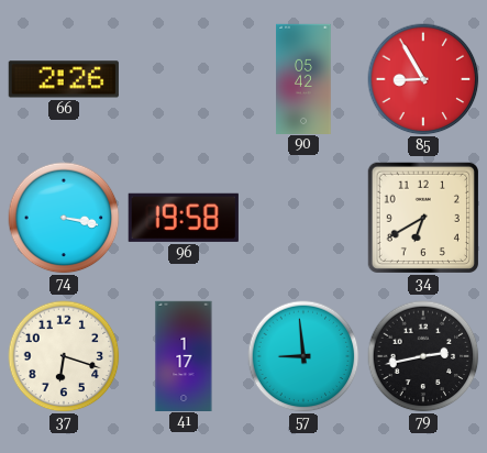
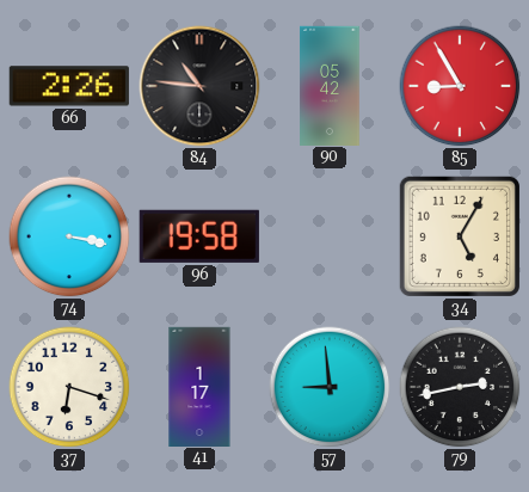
84: none -> 10:46
34: 6:40 -> 5:05
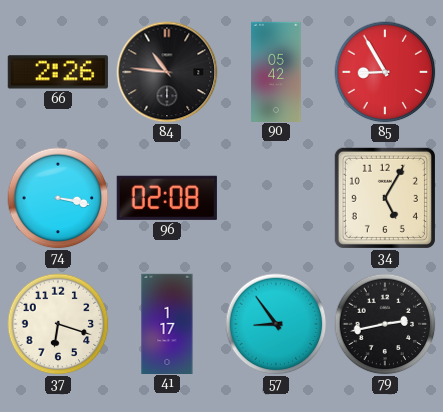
96: 19:58 -> 02:08
57: 8:59 -> 8:54
